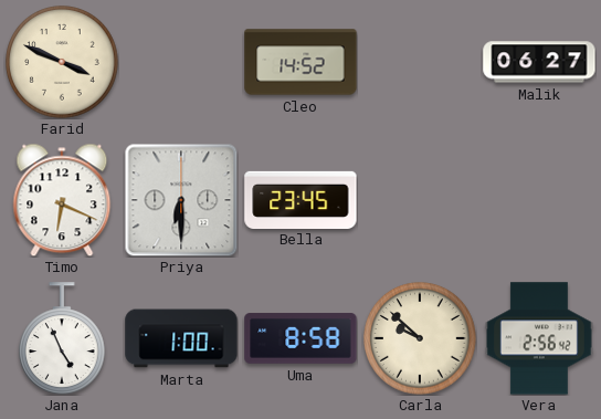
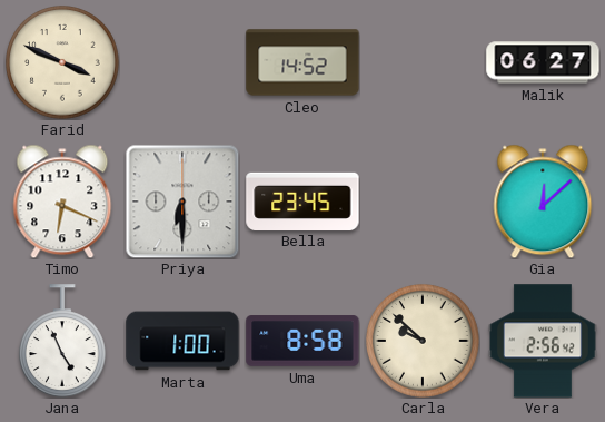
Gia: none -> 12:08
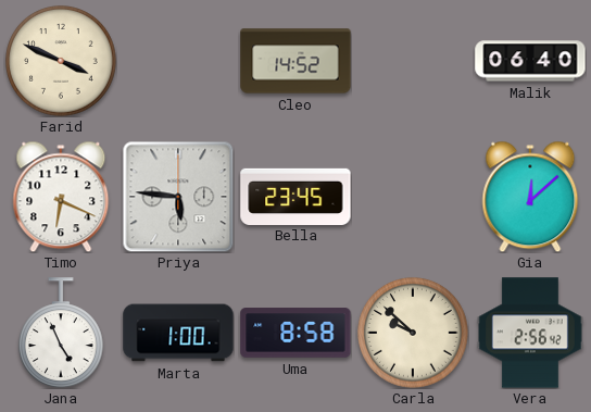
Malik: 06:27 -> 06:40
Priya: 6:30 -> 5:46
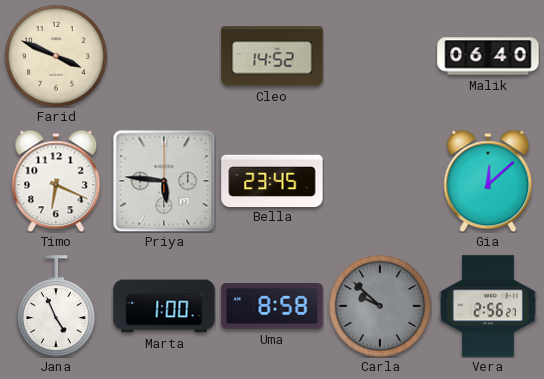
Carla dial: cream -> grey
Vera: 2:56:42 -> 2:56:27
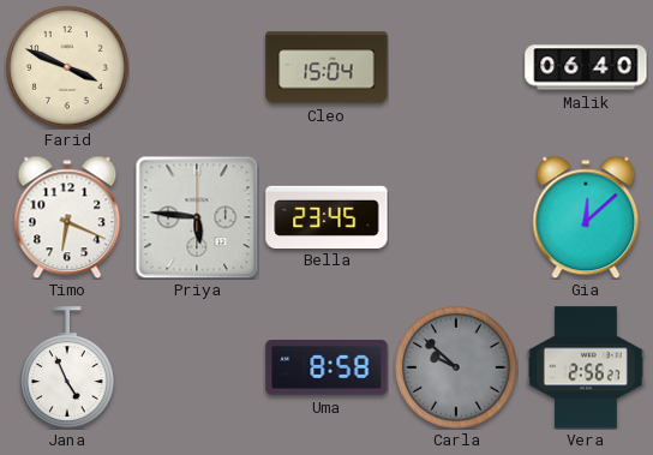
Cleo: 14:52 -> 15:04
Marta: 1:00 -> none
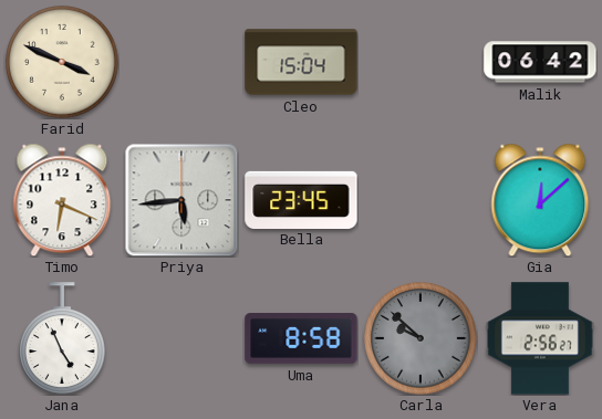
Malik: 06:40 -> 06:42
Priya: 5:46 -> 5:44
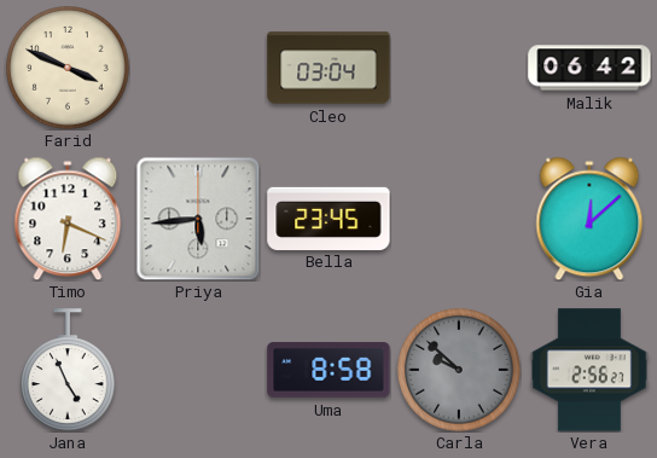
Cleo: 15:04 -> 03:04
